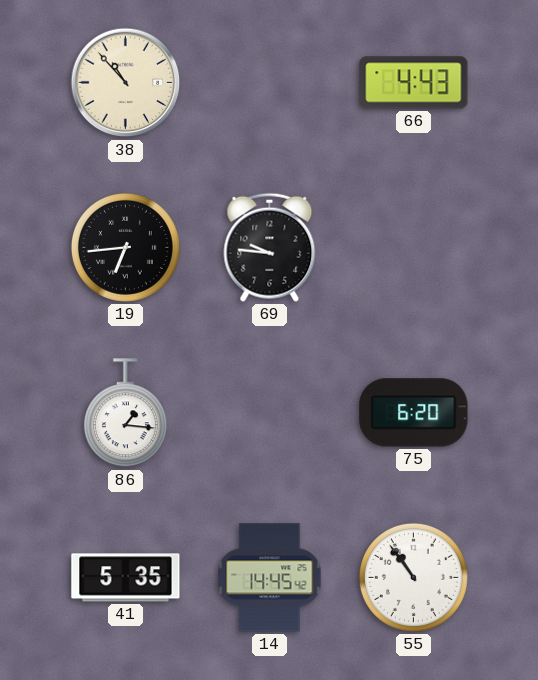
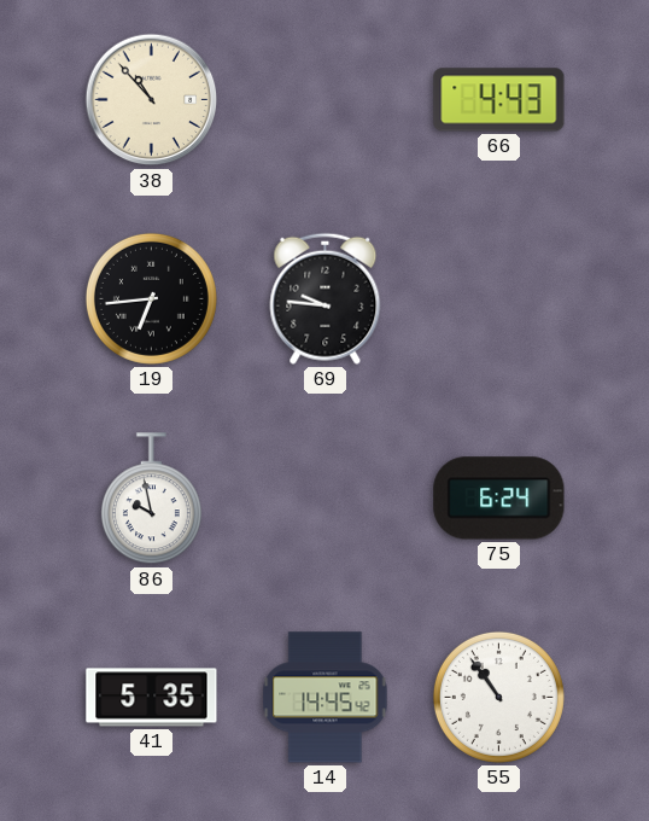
86: 1:16 -> 9:58
75: 6:20 -> 6:24
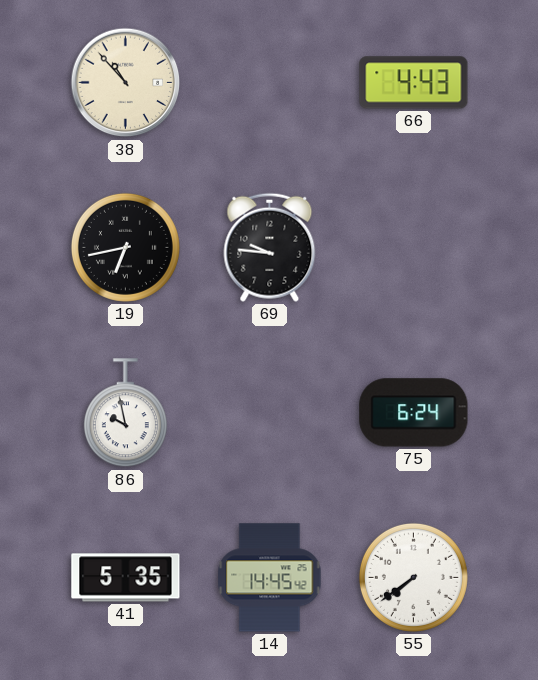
19: 6:44 -> 6:43
55: 10:54 -> 7:39
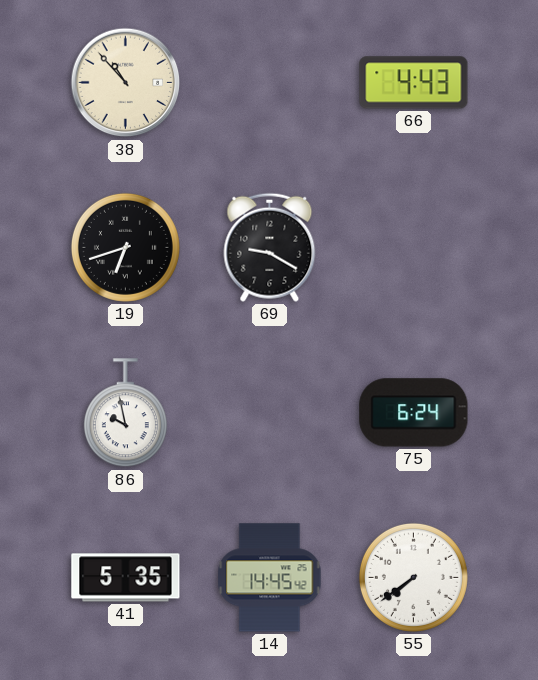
19: 6:43 -> 6:42
69: 9:46 -> 9:20
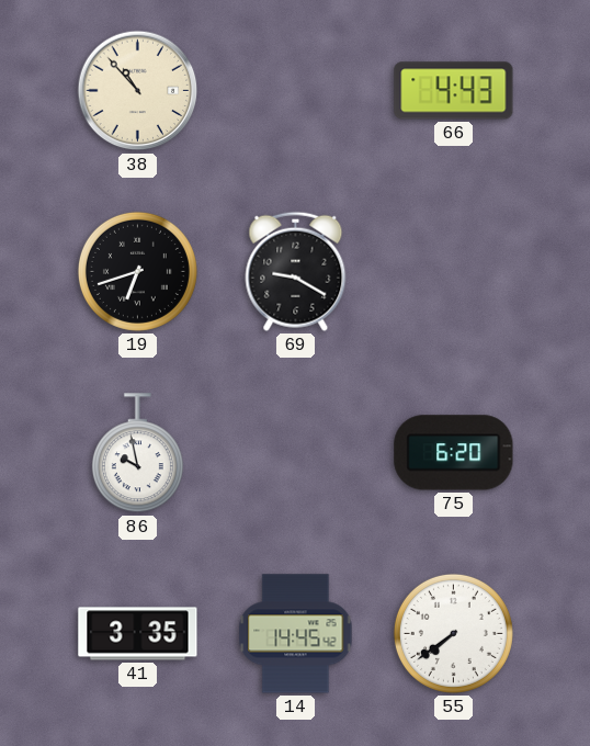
75: 6:24 -> 6:20
41: 5:35 -> 3:35
